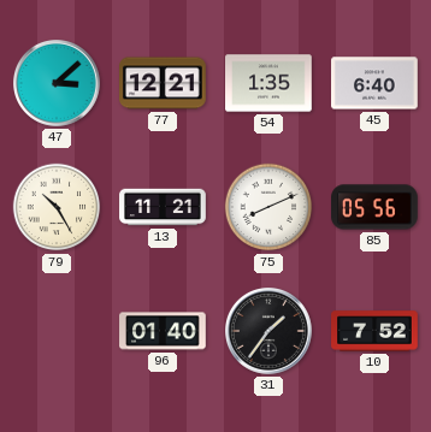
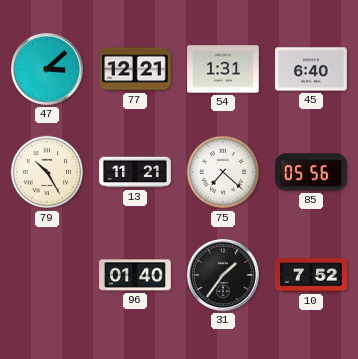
54: 1:35 -> 1:31
75: 8:11 -> 7:22
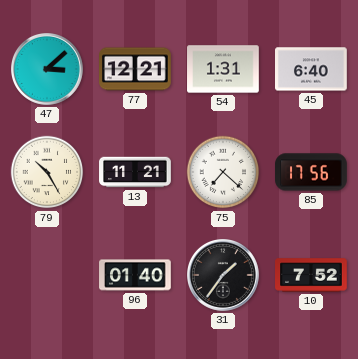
85: 05:56 -> 17:56
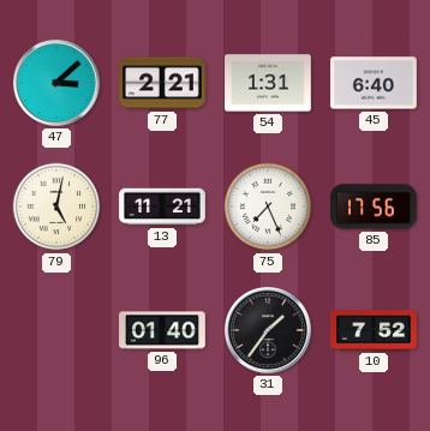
77: 12:21 -> 2:21
79: 10:25 -> 5:02
75: 7:22 -> 7:26
